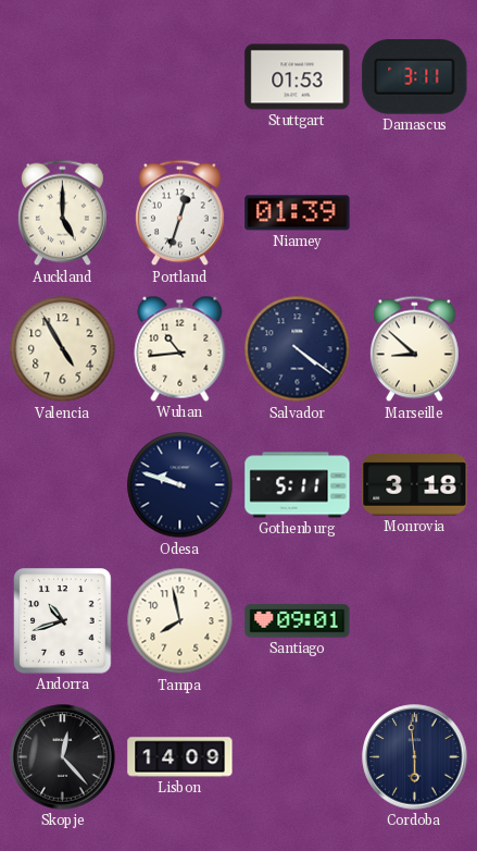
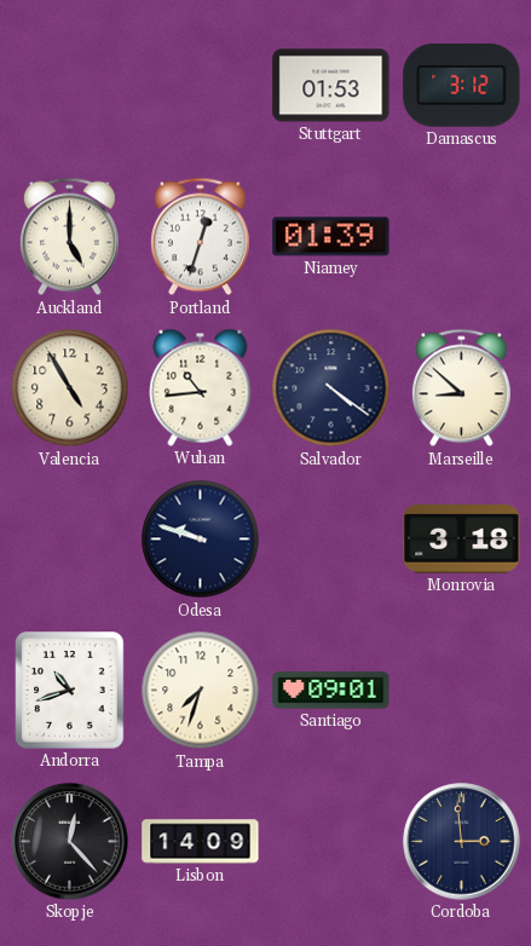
Damascus: 3:11 -> 3:12
Gothenburg: 5:11 -> none
Tampa: 7:58 -> 7:33
Cordoba: 5:59 -> 2:59
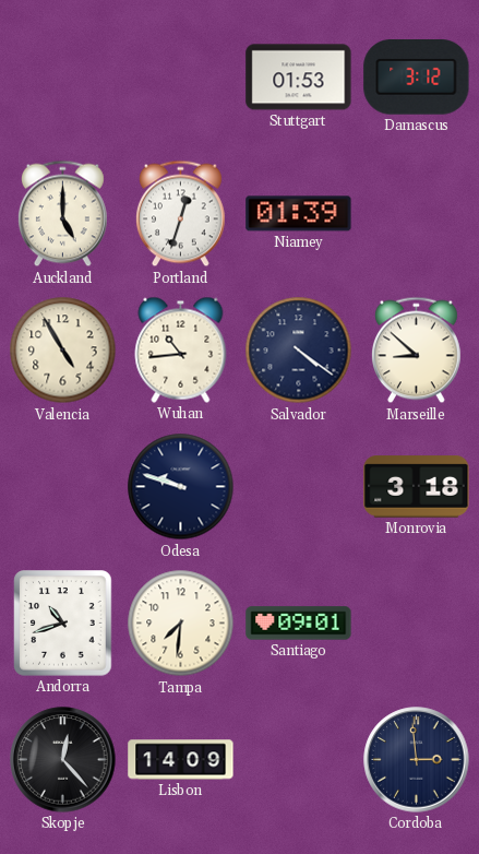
Tampa: 7:33 -> 7:31
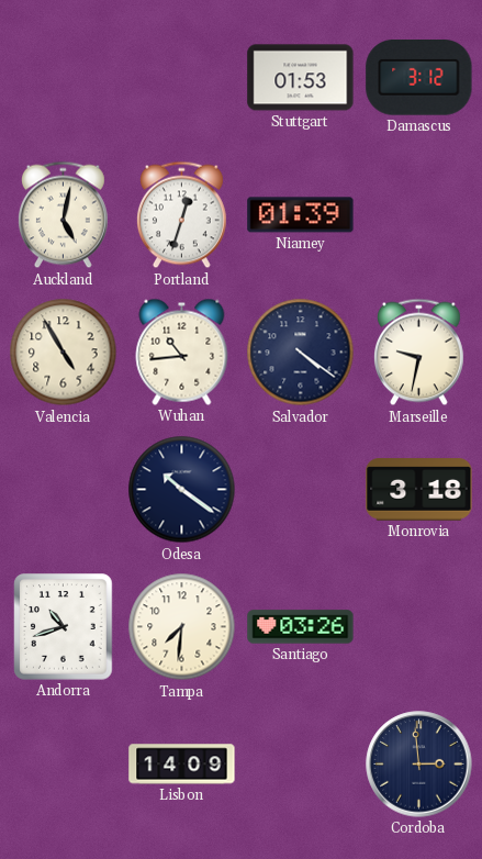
Auckland: 5:00 -> 5:02
Marseille: 8:52 -> 9:32
Odesa: 9:48 -> 10:21
Santiago: 09:01 -> 03:26
Skopje: 12:23 -> none
